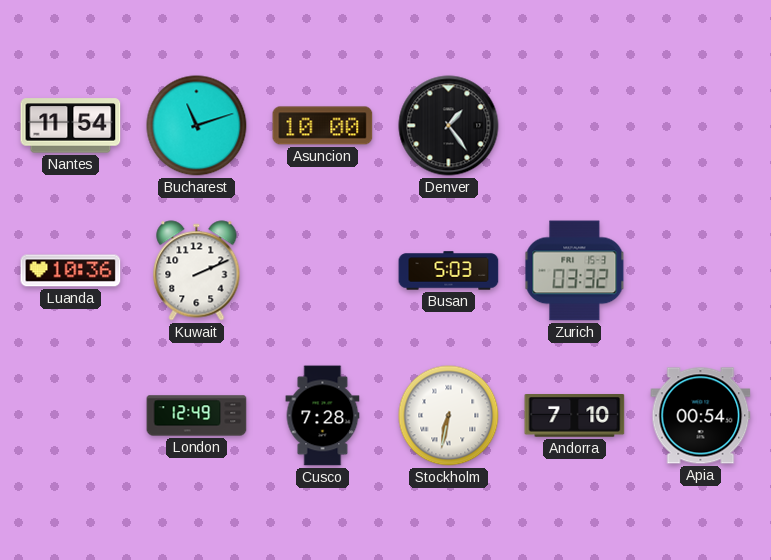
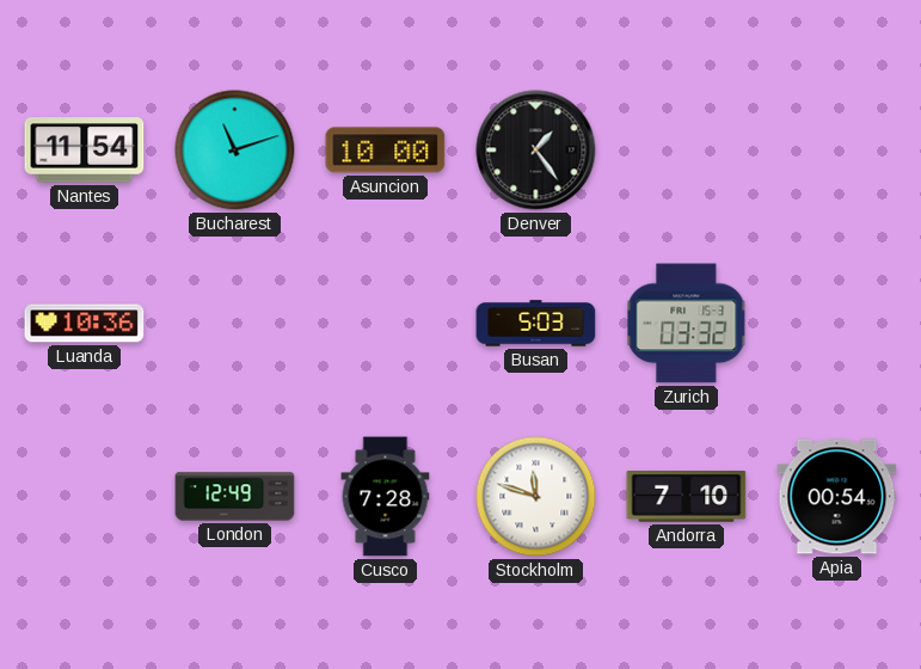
Kuwait: 2:11 -> none
Stockholm: 6:32 -> 11:48
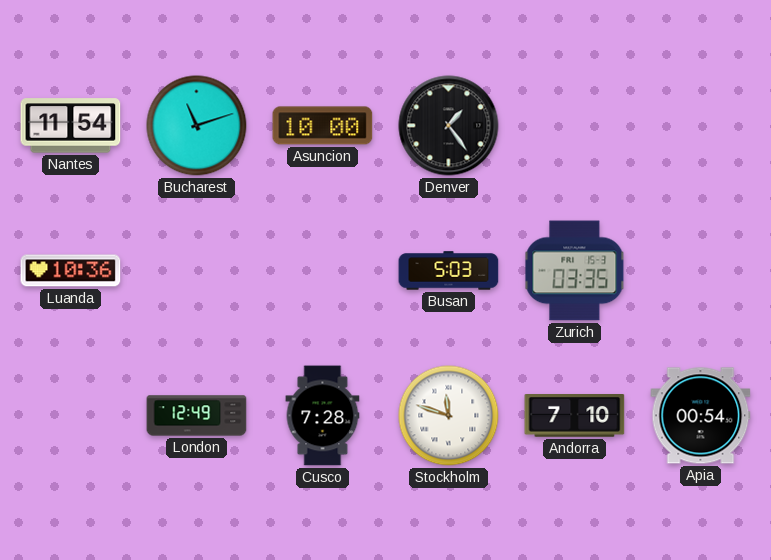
Zurich: 03:32 -> 03:35
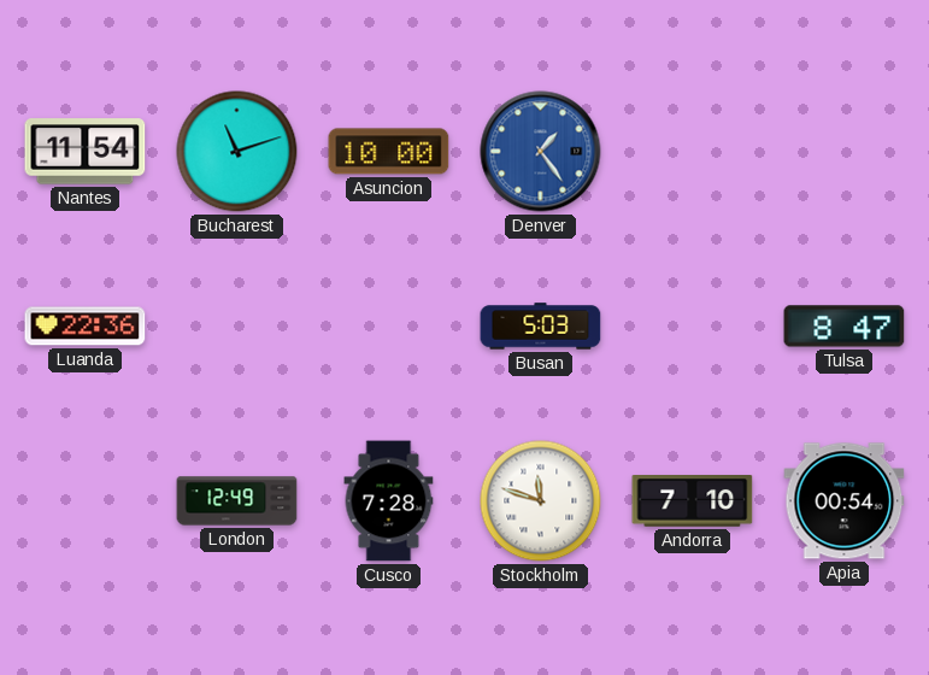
Denver dial: black -> blue
Luanda: 10:36 -> 22:36
Zurich: 03:35 -> none
Tulsa: none -> 8:47
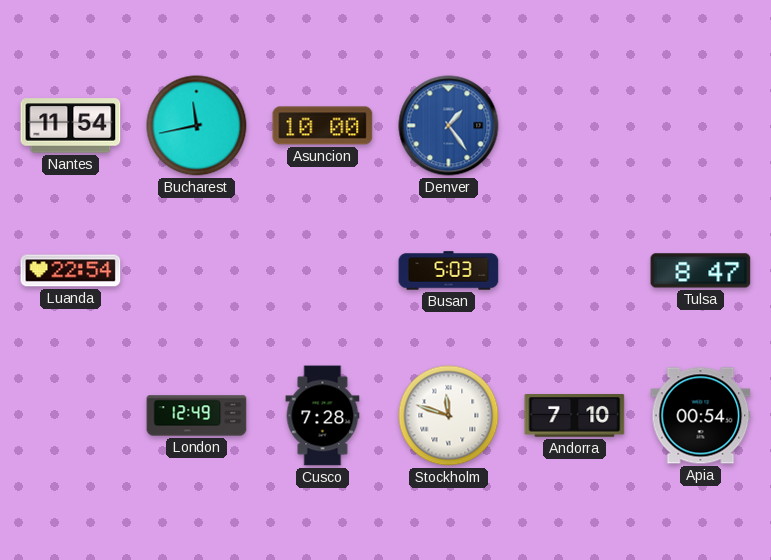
Bucharest: 11:12 -> 11:43
Luanda: 22:36 -> 22:54
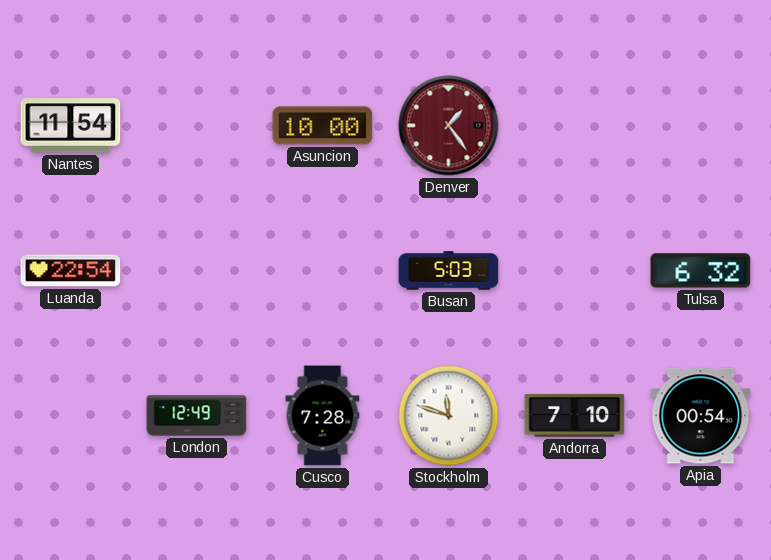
Bucharest: 11:43 -> none
Denver dial: blue -> burgundy
Tulsa: 8:47 -> 6:32
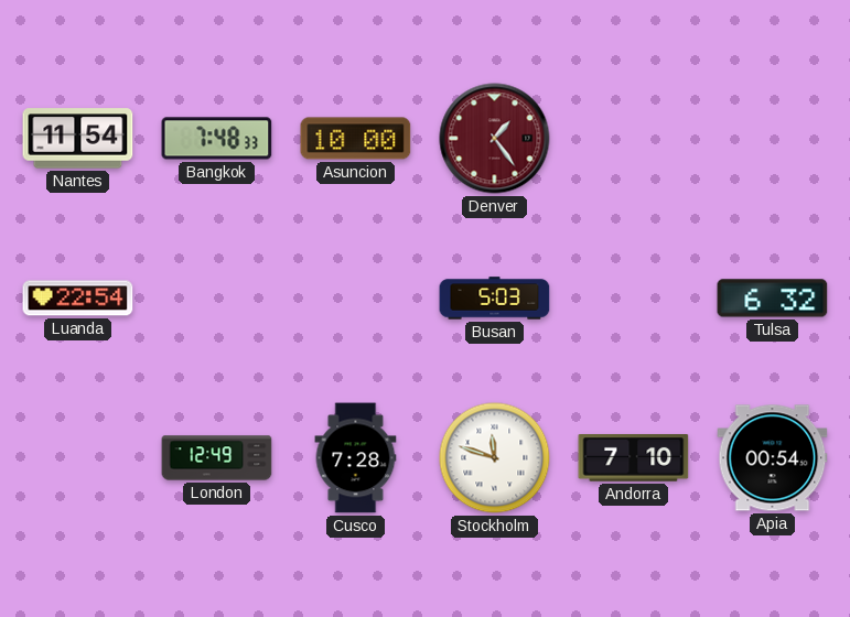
Bangkok: none -> 7:48
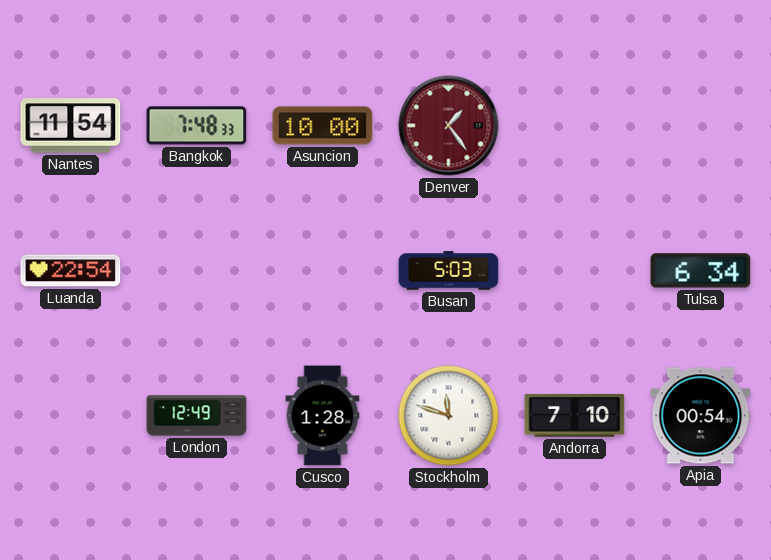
Tulsa: 6:32 -> 6:34
Cusco: 7:28 -> 1:28
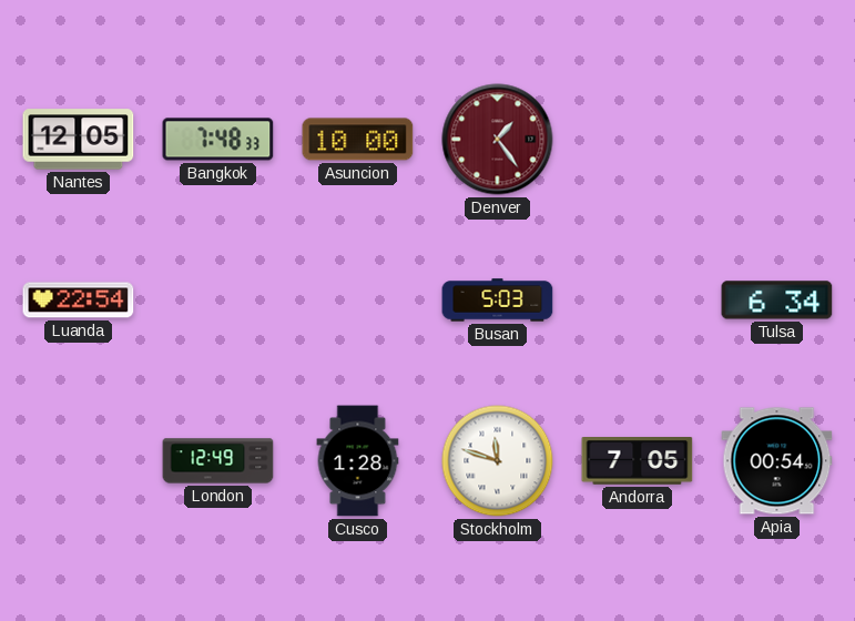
Nantes: 11:54 -> 12:05
Andorra: 7:10 -> 7:05
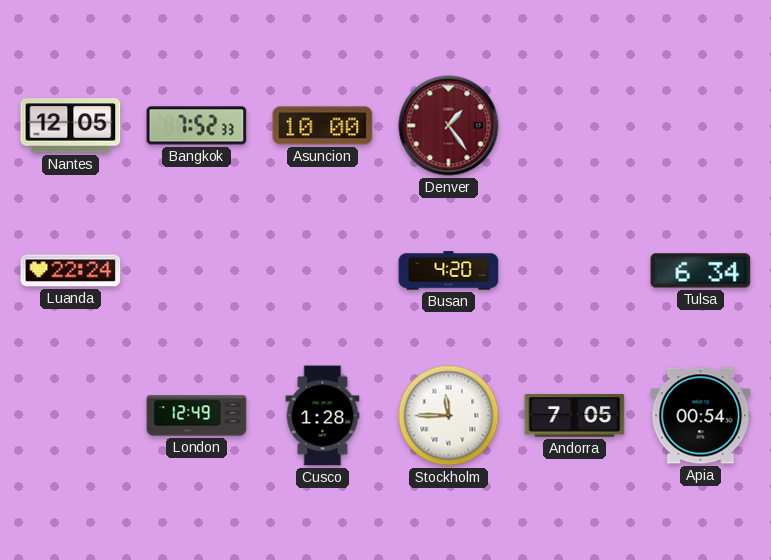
Bangkok: 7:48 -> 7:52
Luanda: 22:54 -> 22:24
Busan: 5:03 -> 4:20
Stockholm: 11:48 -> 11:45
